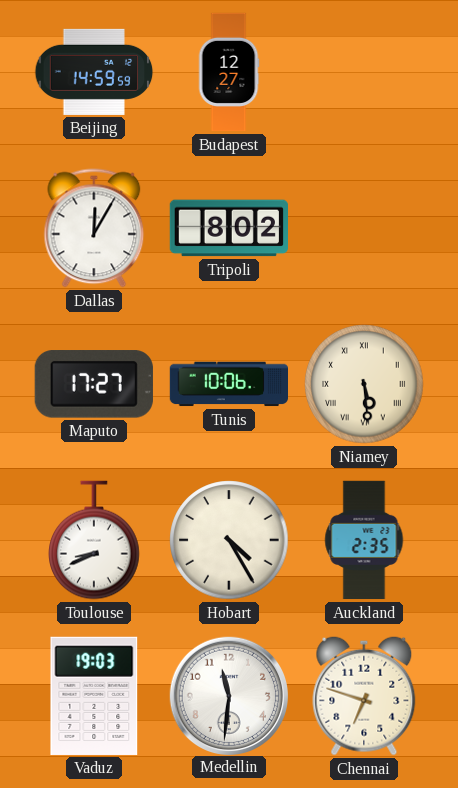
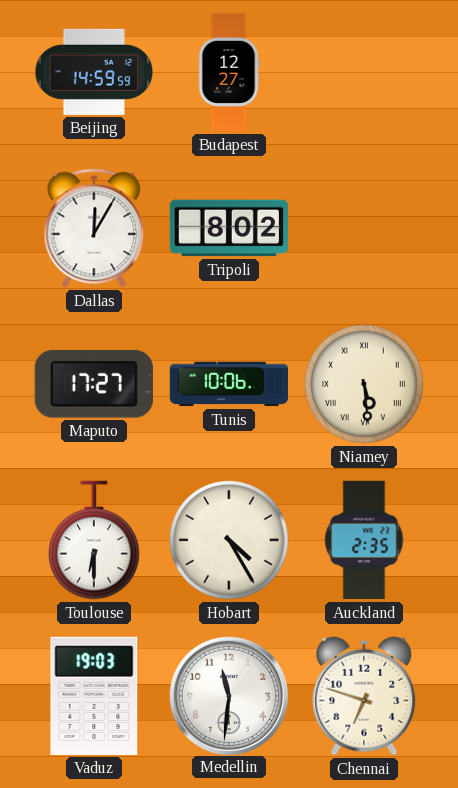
Toulouse: 8:41 -> 6:30
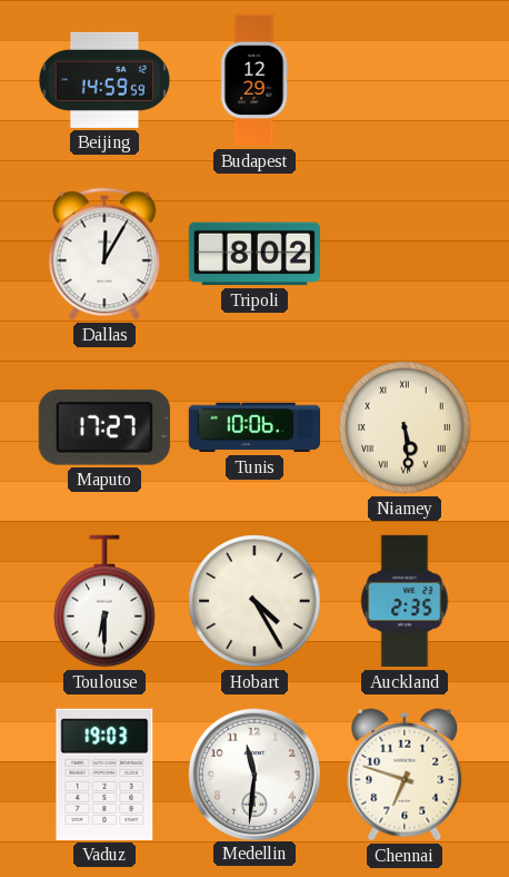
Budapest: 12:27 -> 12:29
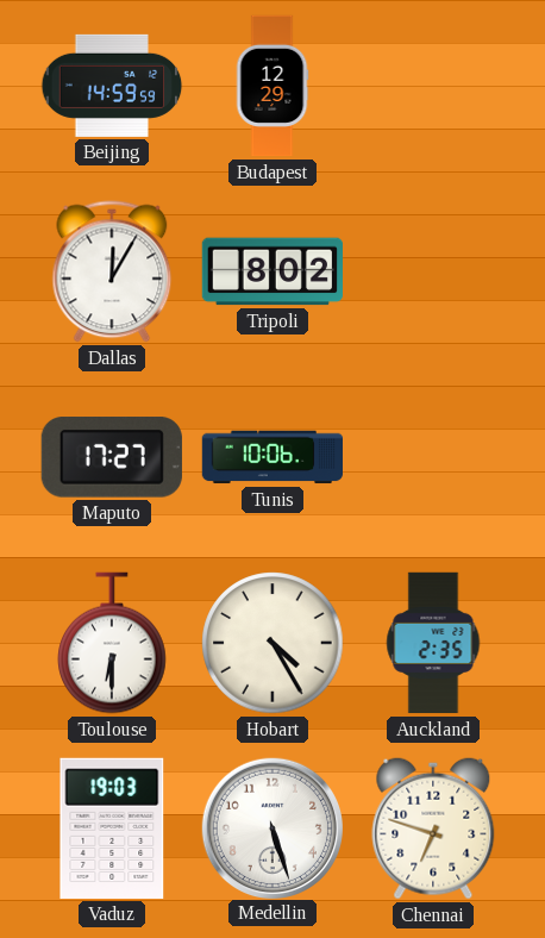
Niamey: 5:29 -> none
Medellin: 11:31 -> 5:27
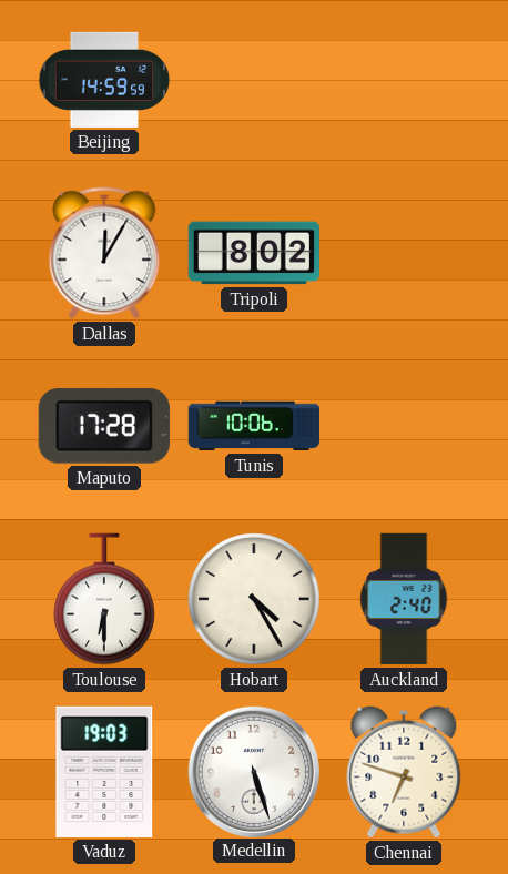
Budapest: 12:29 -> none
Maputo: 17:27 -> 17:28
Auckland: 2:35 -> 2:40
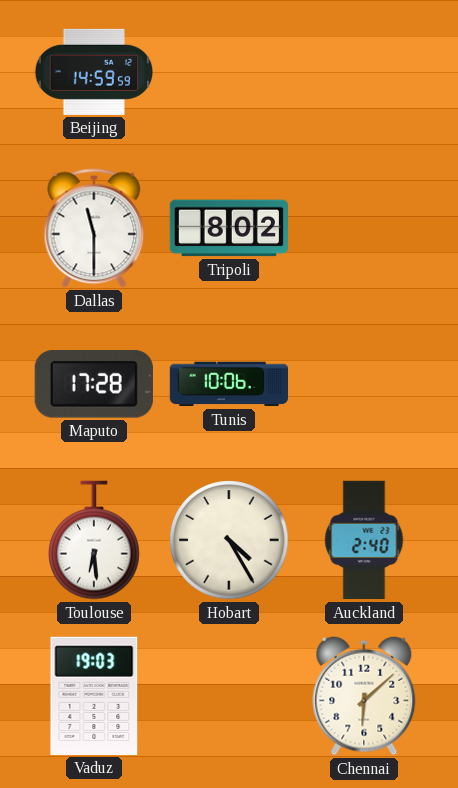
Dallas: 12:05 -> 11:30
Toulouse: 6:30 -> 6:29
Medellin: 5:27 -> none
Chennai: 6:48 -> 6:08
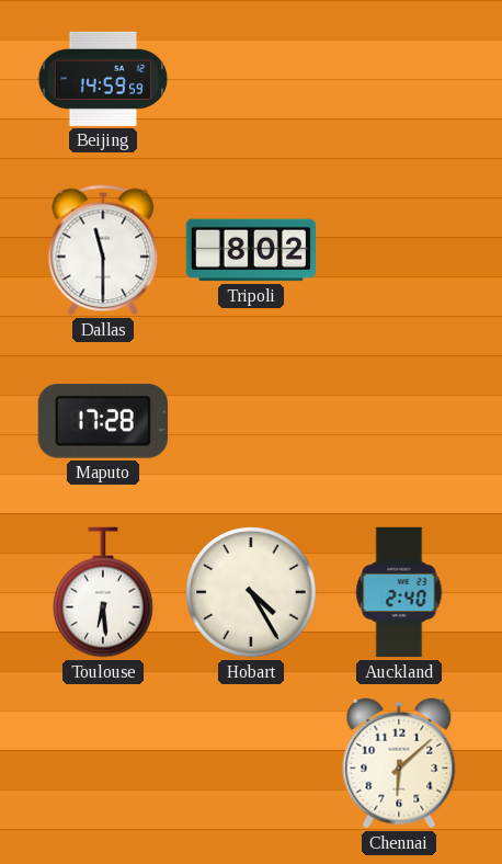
Tunis: 10:06 -> none
Vaduz: 19:03 -> none
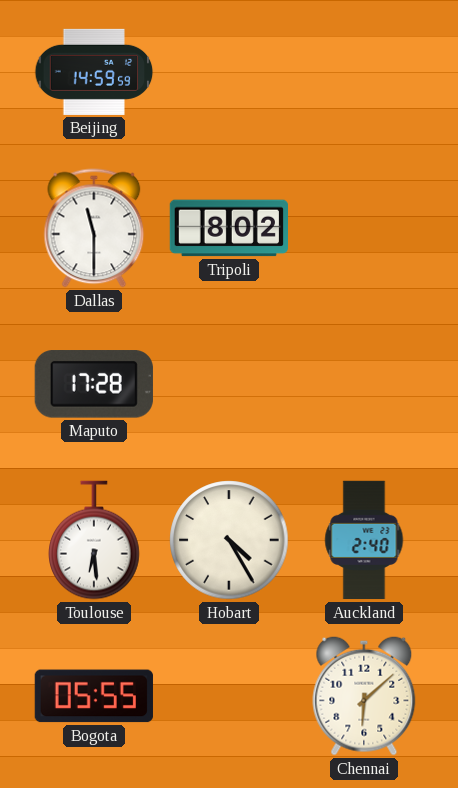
Bogota: none -> 05:55
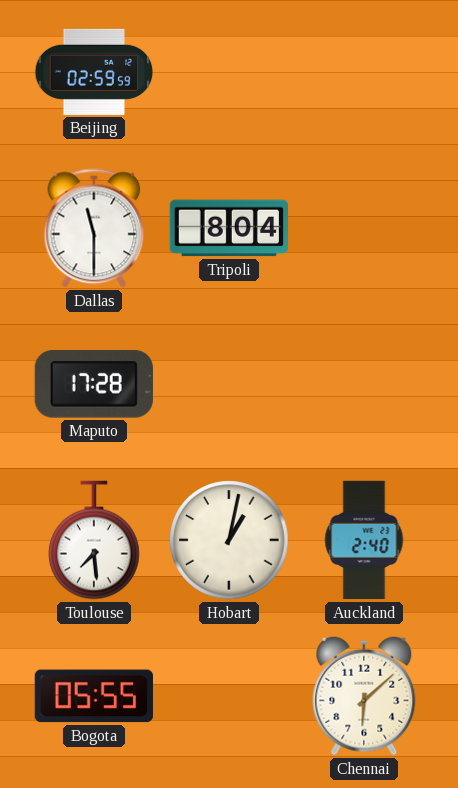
Beijing: 14:59 -> 02:59
Tripoli: 8:02 -> 8:04
Toulouse: 6:29 -> 7:29
Hobart: 4:25 -> 1:02
